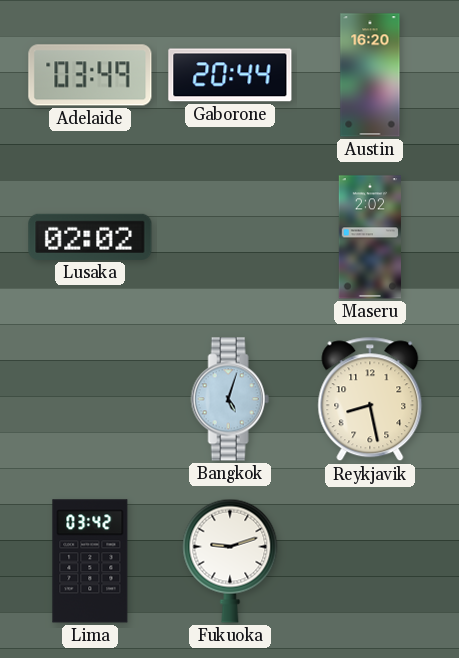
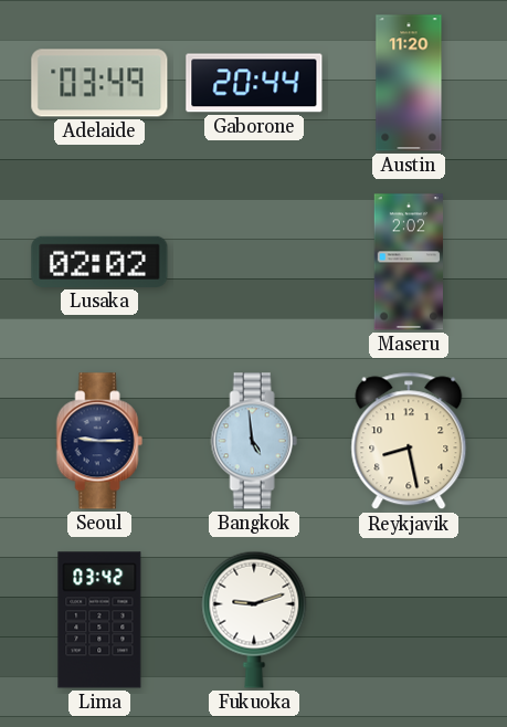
Austin: 16:20 -> 11:20
Seoul: none -> 9:15
Bangkok: 5:03 -> 4:59
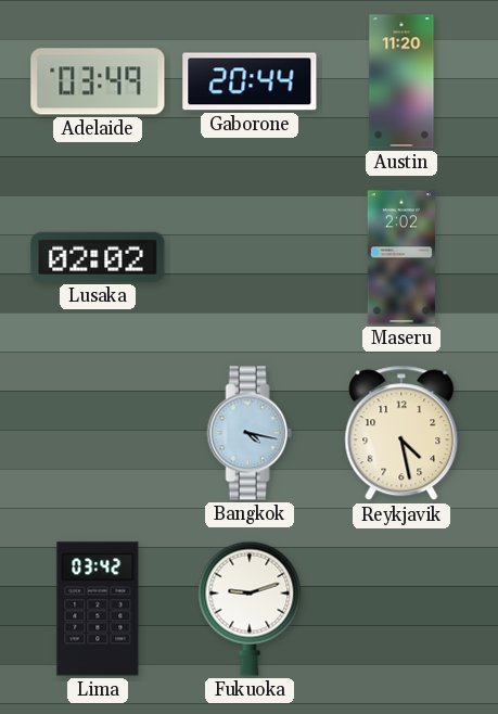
Seoul: 9:15 -> none
Bangkok: 4:59 -> 4:17
Reykjavik: 8:28 -> 4:28
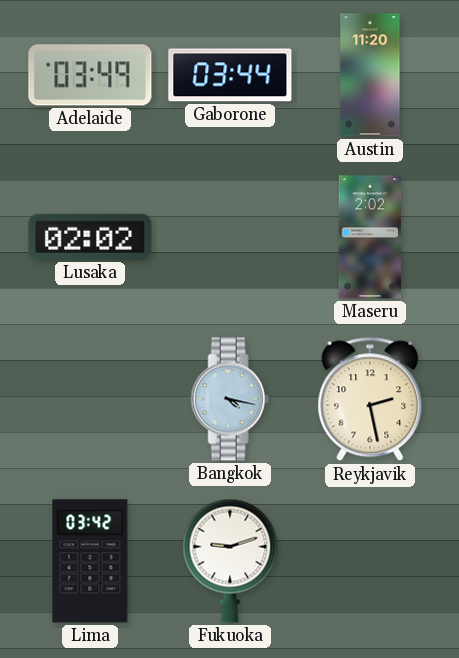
Gaborone: 20:44 -> 03:44
Reykjavik: 4:28 -> 2:28
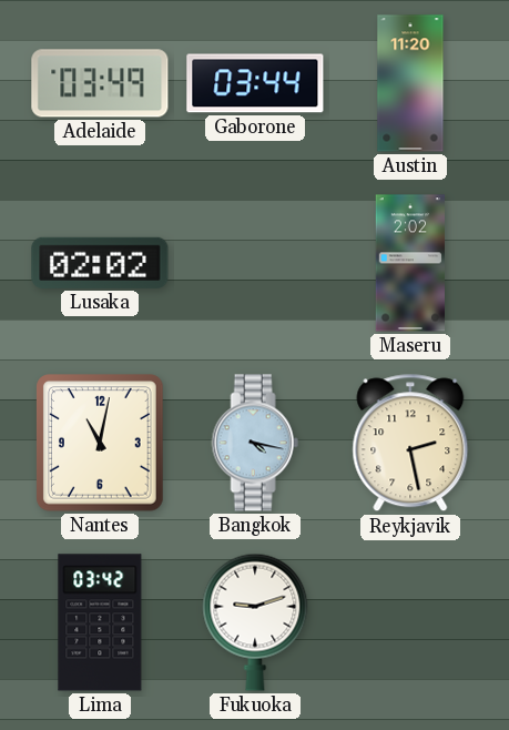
Nantes: none -> 11:02
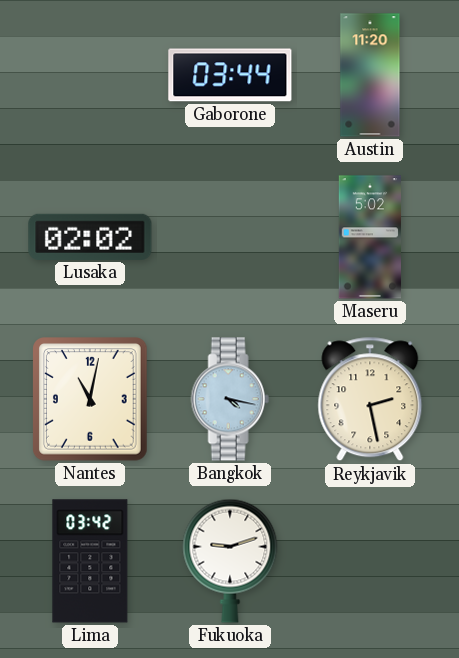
Adelaide: 03:49 -> none
Maseru: 2:02 -> 5:02
